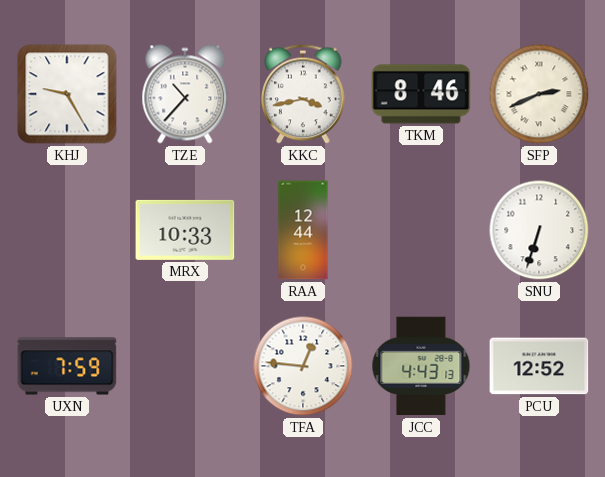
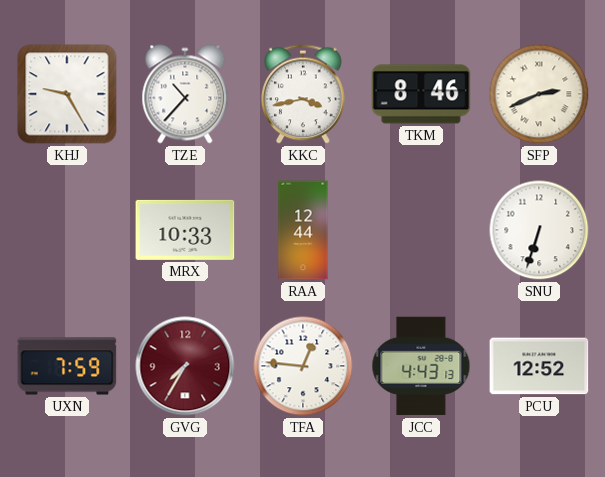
GVG: none -> 7:35
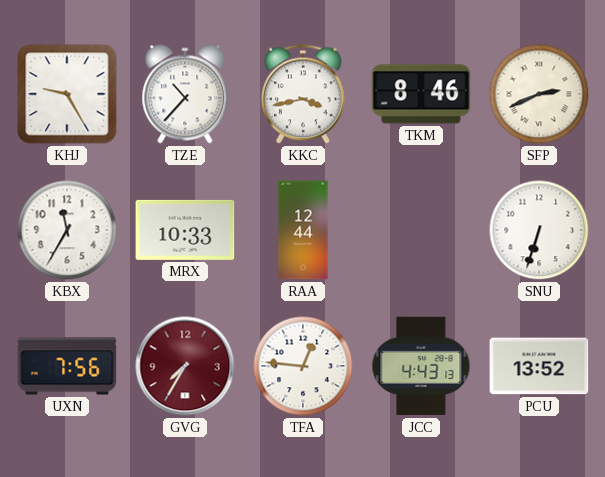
KBX: none -> 11:35
UXN: 7:59 -> 7:56
PCU: 12:52 -> 13:52
